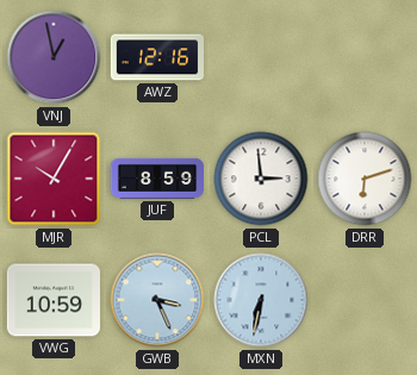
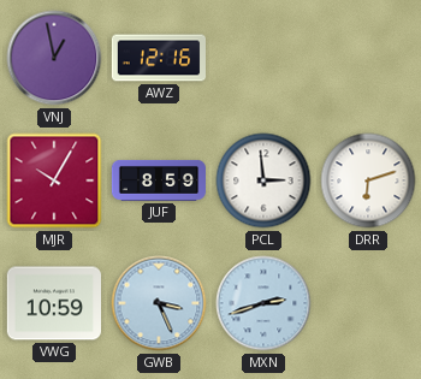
MXN: 6:32 -> 2:42
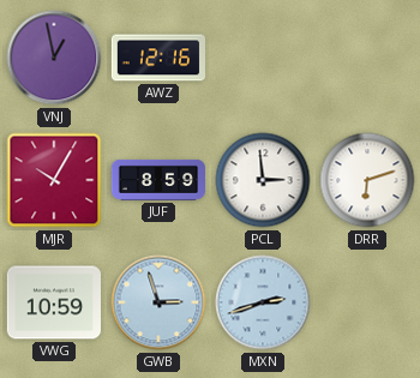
GWB: 3:26 -> 2:57
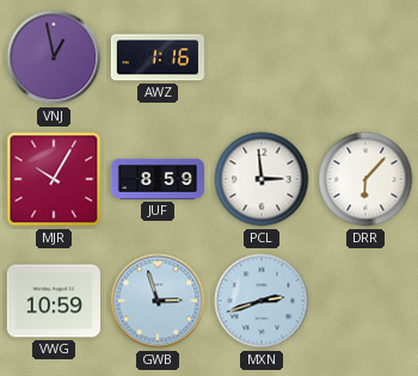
AWZ: 12:16 -> 1:16
DRR: 6:12 -> 6:07
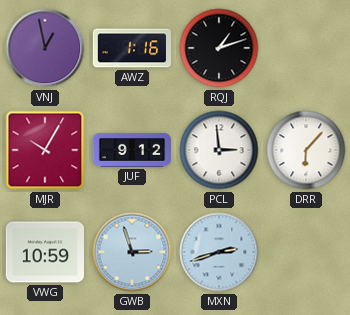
RQJ: none -> 1:12
JUF: 8:59 -> 9:12
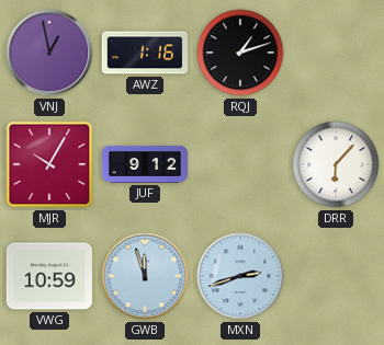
PCL: 2:59 -> none
GWB: 2:57 -> 11:57
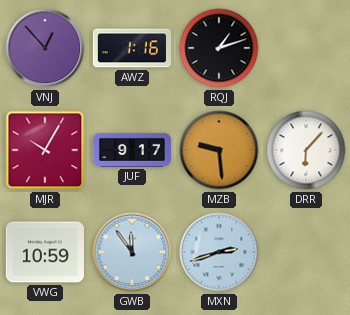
VNJ: 12:58 -> 12:53
JUF: 9:12 -> 9:17
MZB: none -> 9:29
GWB: 11:57 -> 11:54
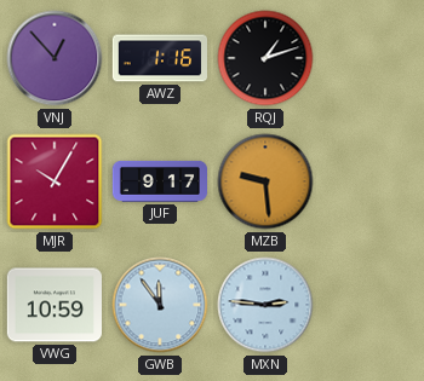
DRR: 6:07 -> none
MXN: 2:42 -> 2:46
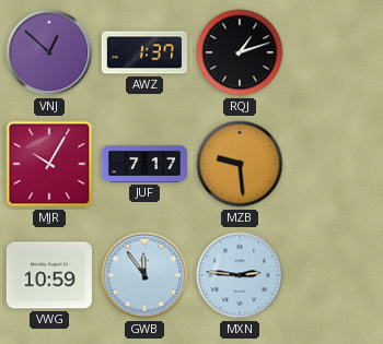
VNJ: 12:53 -> 12:52
AWZ: 1:16 -> 1:37
JUF: 9:17 -> 7:17
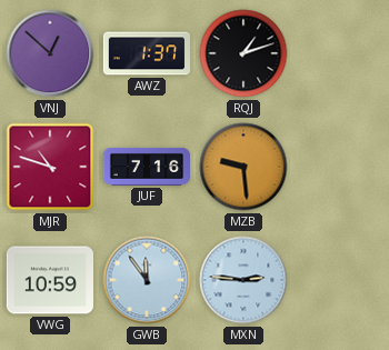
MJR: 10:05 -> 10:48
JUF: 7:17 -> 7:16
